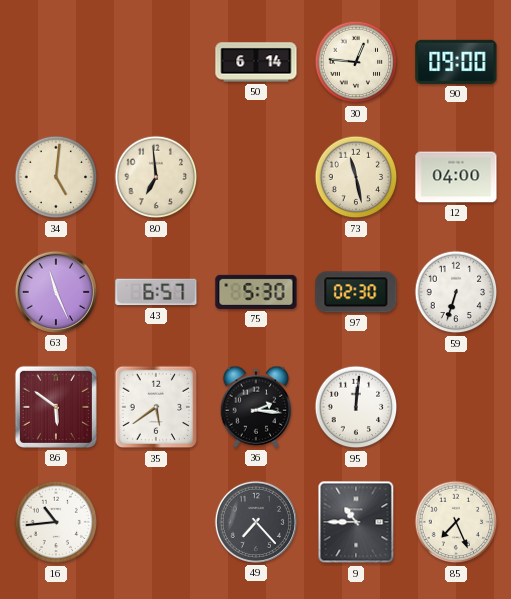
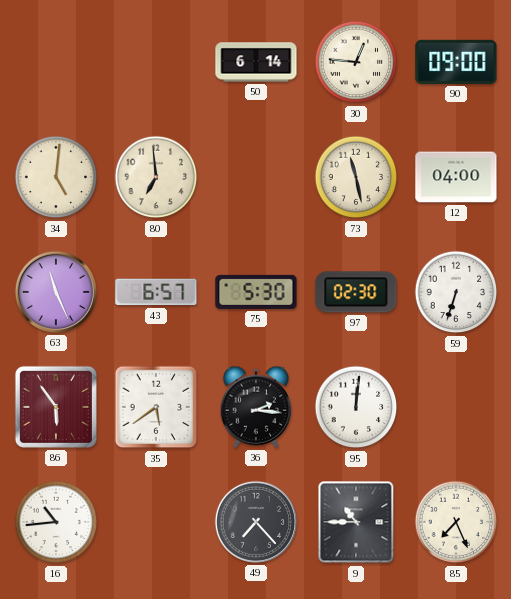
86: 5:51 -> 5:54
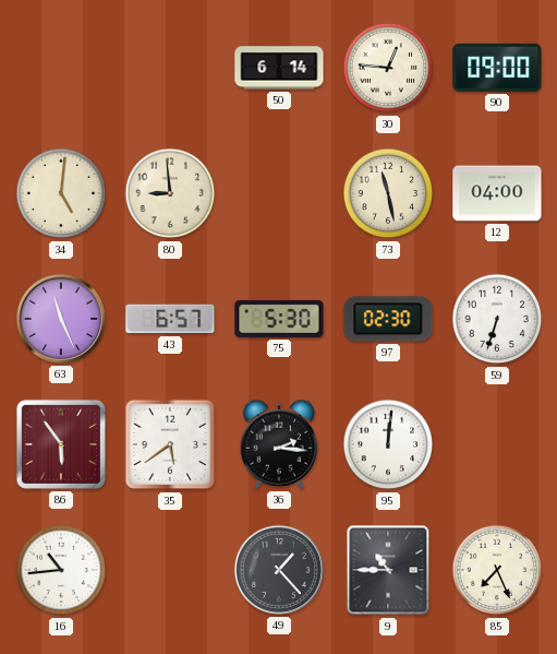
80: 6:59 -> 8:59
49: 7:23 -> 1:23
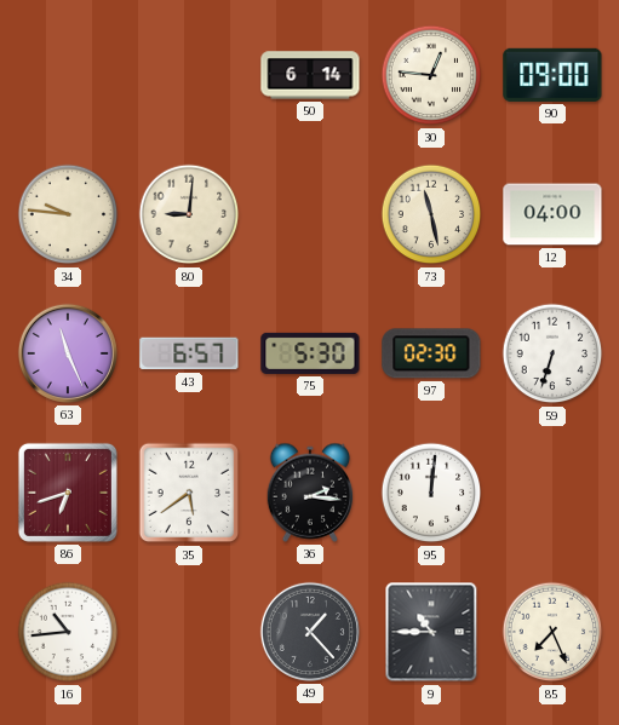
34: 5:01 -> 9:46
80: 8:59 -> 9:01
86: 5:54 -> 6:42
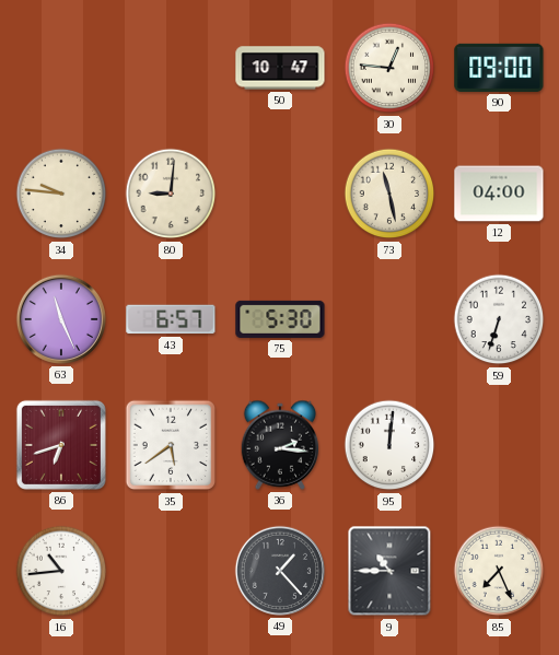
50: 6:14 -> 10:47
97: 02:30 -> none
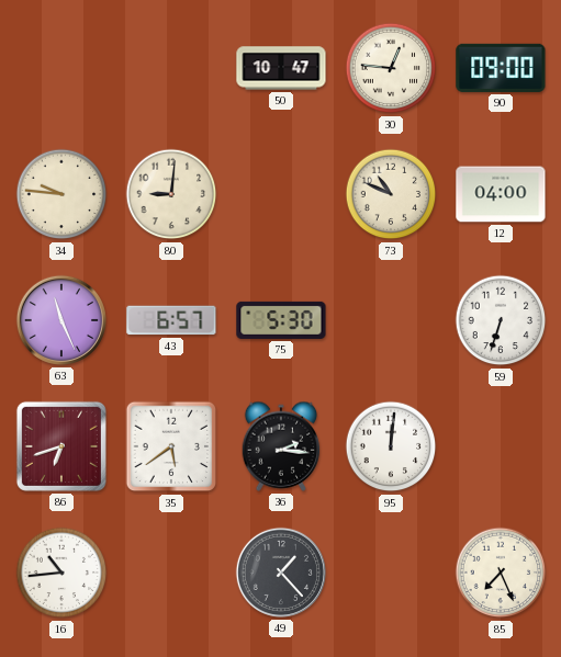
73: 11:28 -> 10:49
9: 10:45 -> none
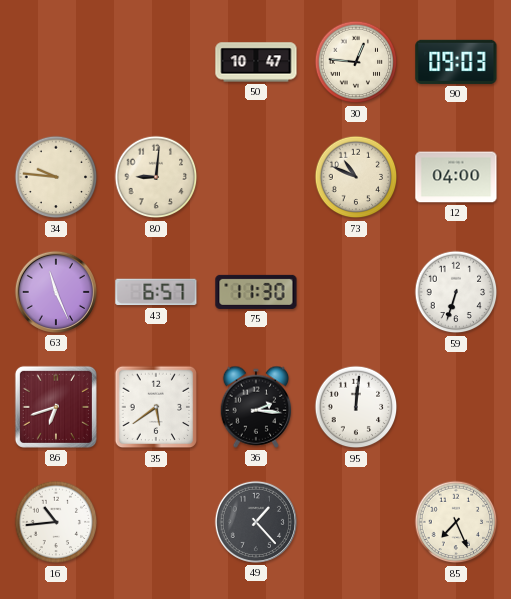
90: 09:00 -> 09:03
75: 5:30 -> 11:30
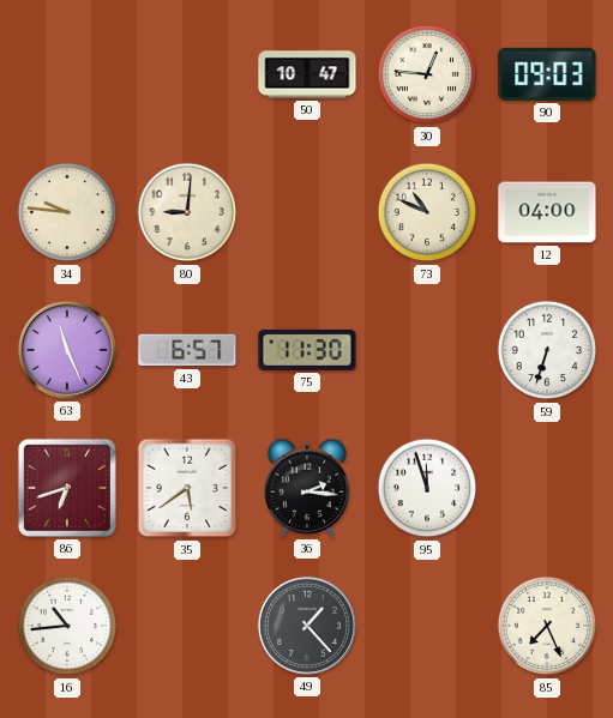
95: 12:01 -> 11:57
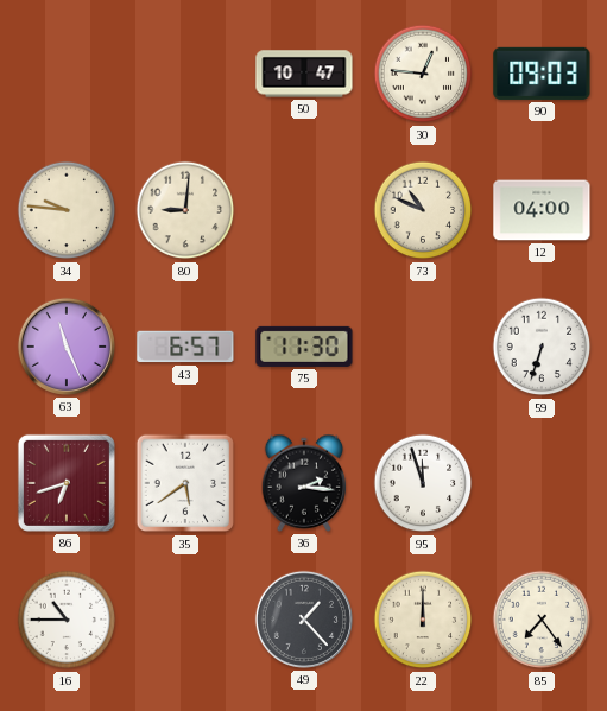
16: 10:44 -> 10:45
22: none -> 12:00
85: 7:26 -> 7:24
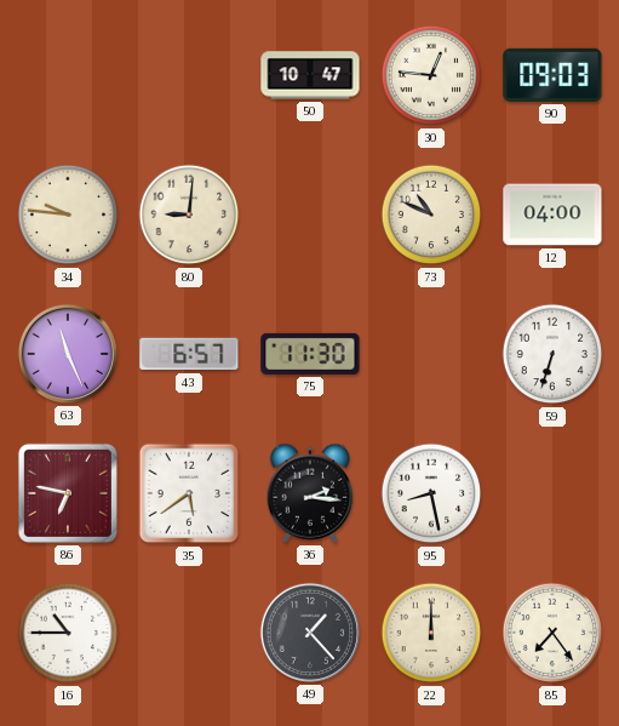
86: 6:42 -> 6:47
95: 11:57 -> 8:28
